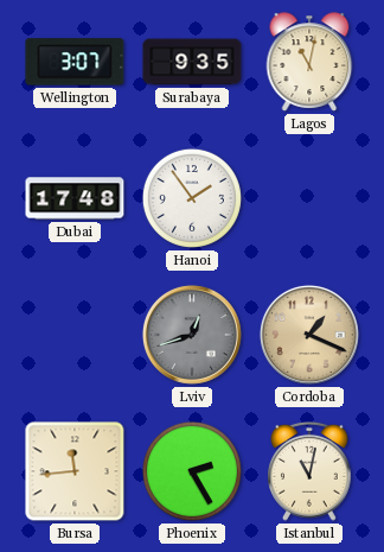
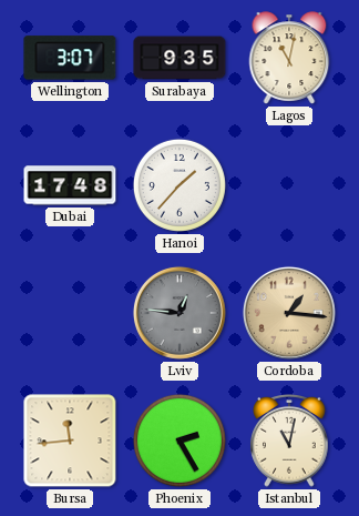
Hanoi: 1:54 -> 1:37
Lviv: 12:42 -> 12:46
Cordoba: 1:19 -> 1:16
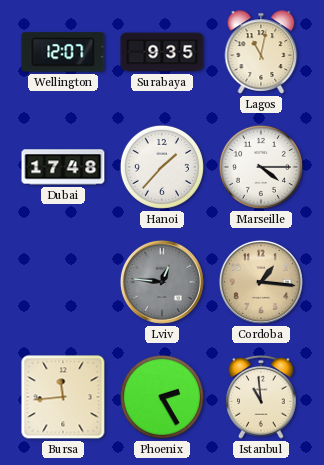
Wellington: 3:07 -> 12:07
Marseille: none -> 4:15
Istanbul: 11:02 -> 10:59
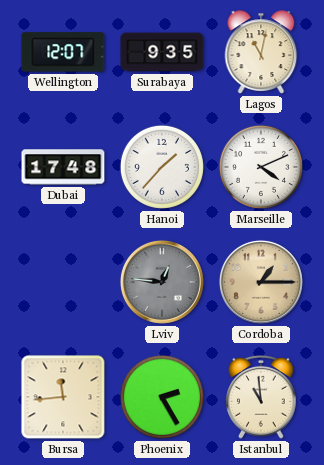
Marseille: 4:15 -> 4:11
Cordoba: 1:16 -> 1:15
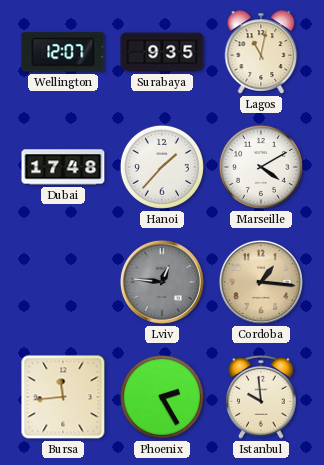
Marseille: 4:11 -> 4:10
Cordoba: 1:15 -> 1:16
Istanbul: 10:59 -> 9:59
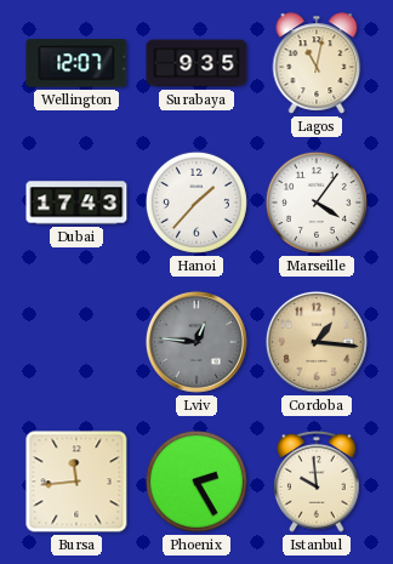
Dubai: 17:48 -> 17:43
Marseille: 4:10 -> 4:06
